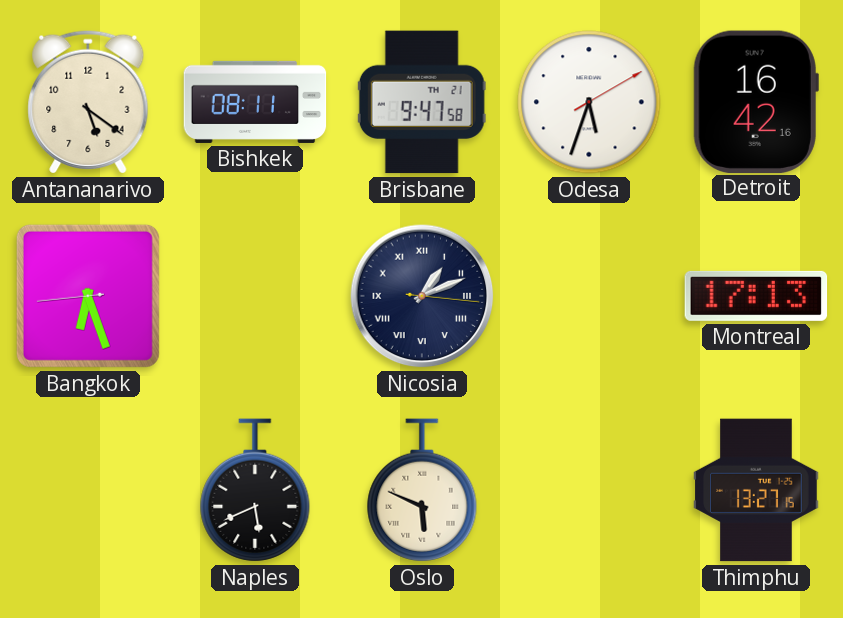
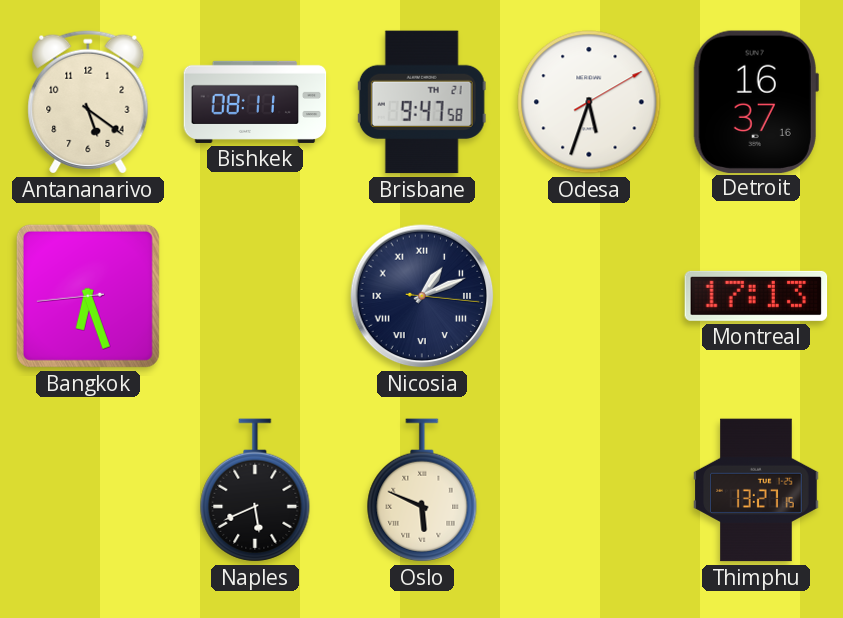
Detroit: 16:42 -> 16:37
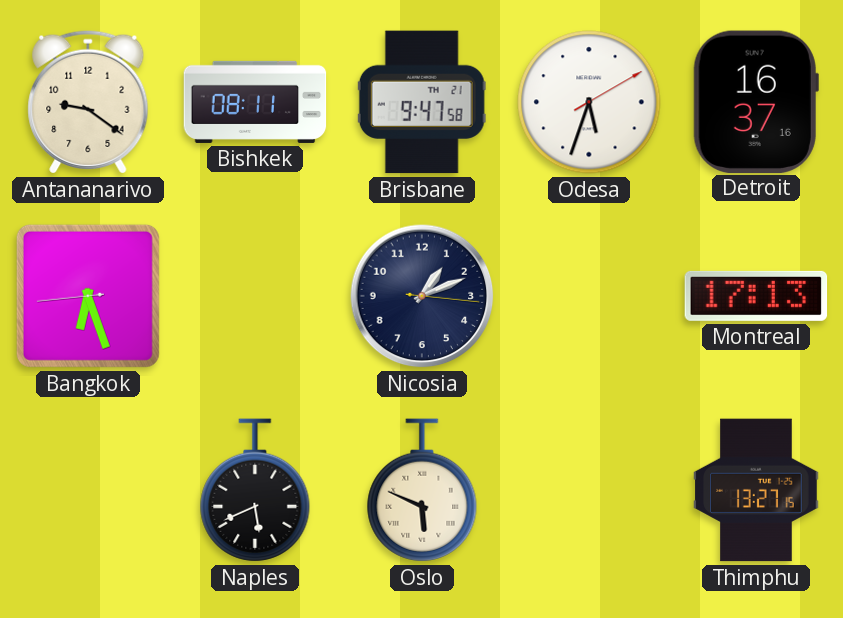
Antananarivo: 5:21 -> 9:21
Nicosia numerals: Roman -> Arabic
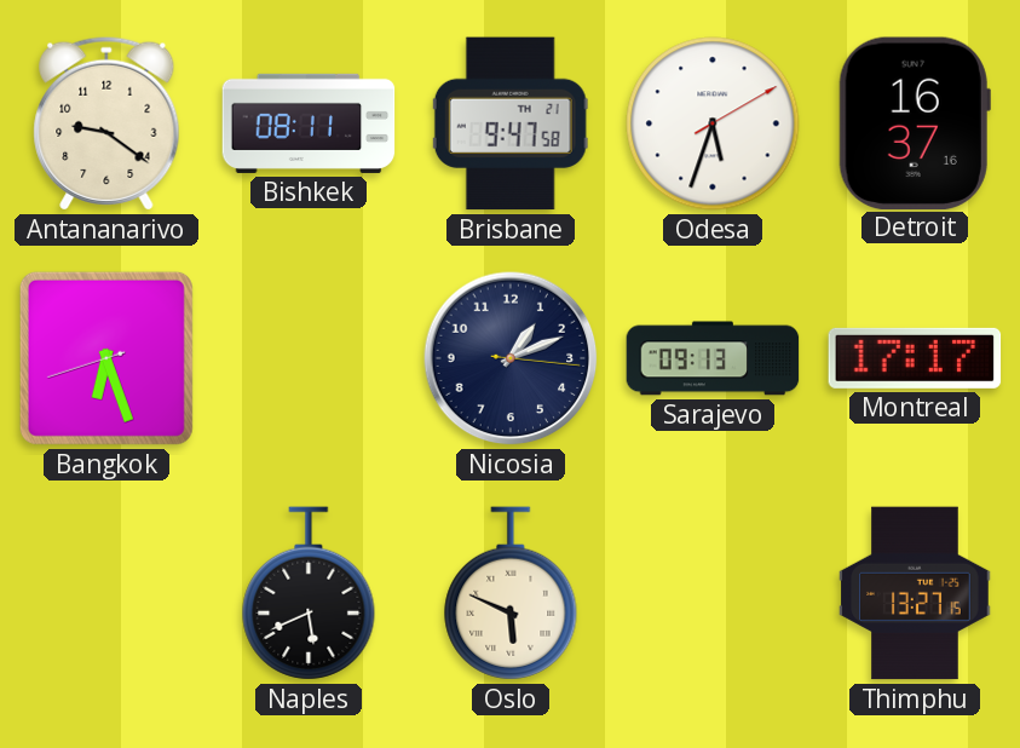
Bangkok: 6:26:44 -> 6:26:42
Sarajevo: none -> 09:13
Montreal: 17:13 -> 17:17
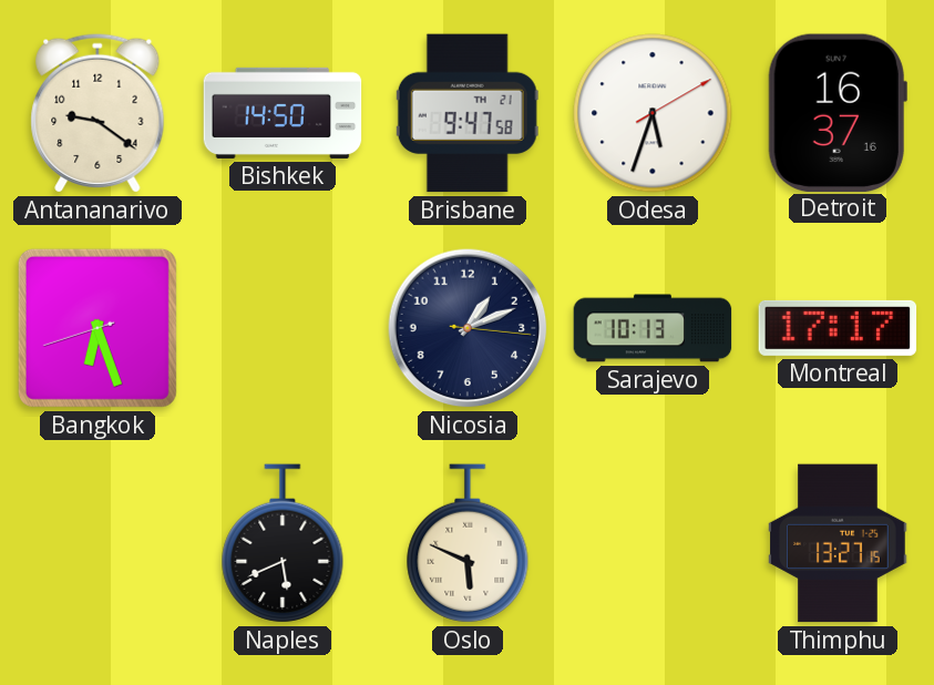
Bishkek: 08:11 -> 14:50
Sarajevo: 09:13 -> 10:13
